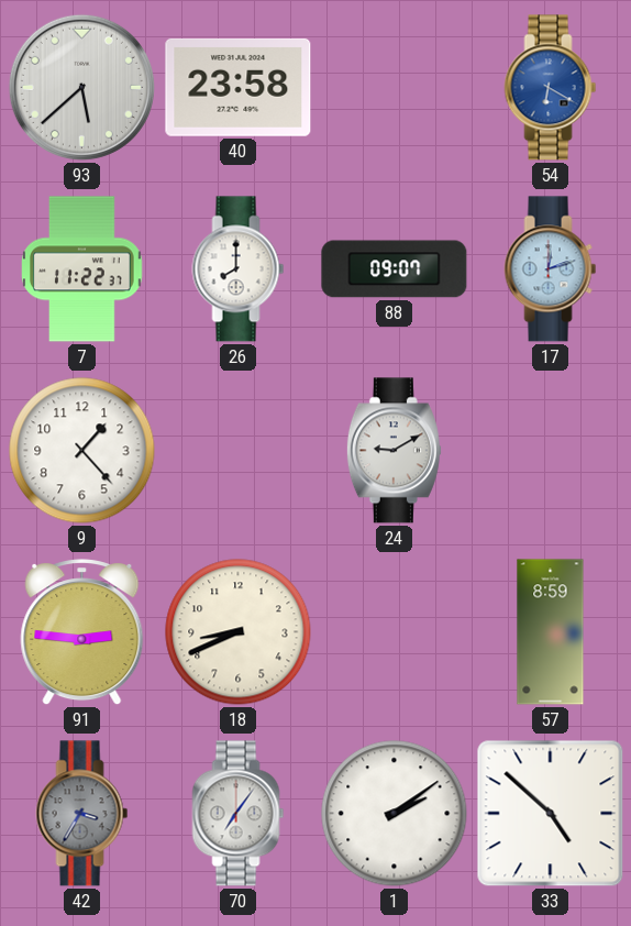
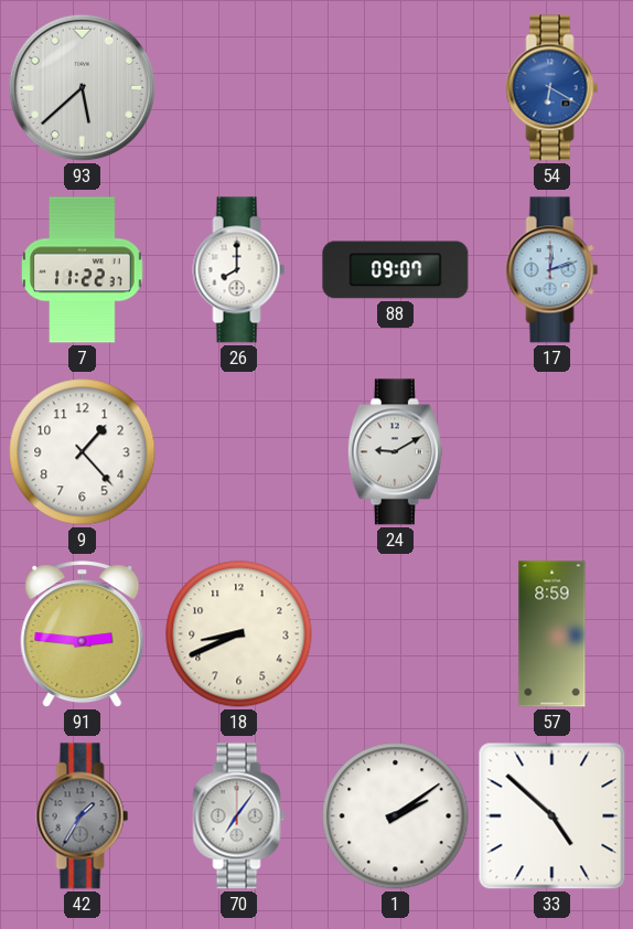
40: 23:58 -> none
42: 3:35 -> 1:35
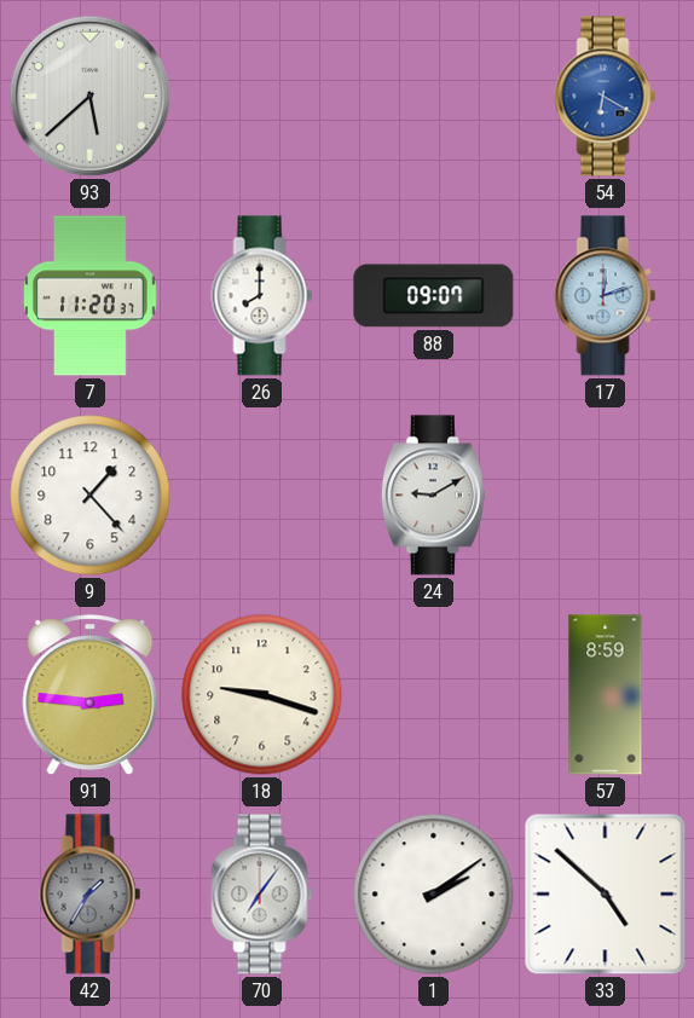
7: 11:22 -> 11:20
18: 8:41 -> 9:18
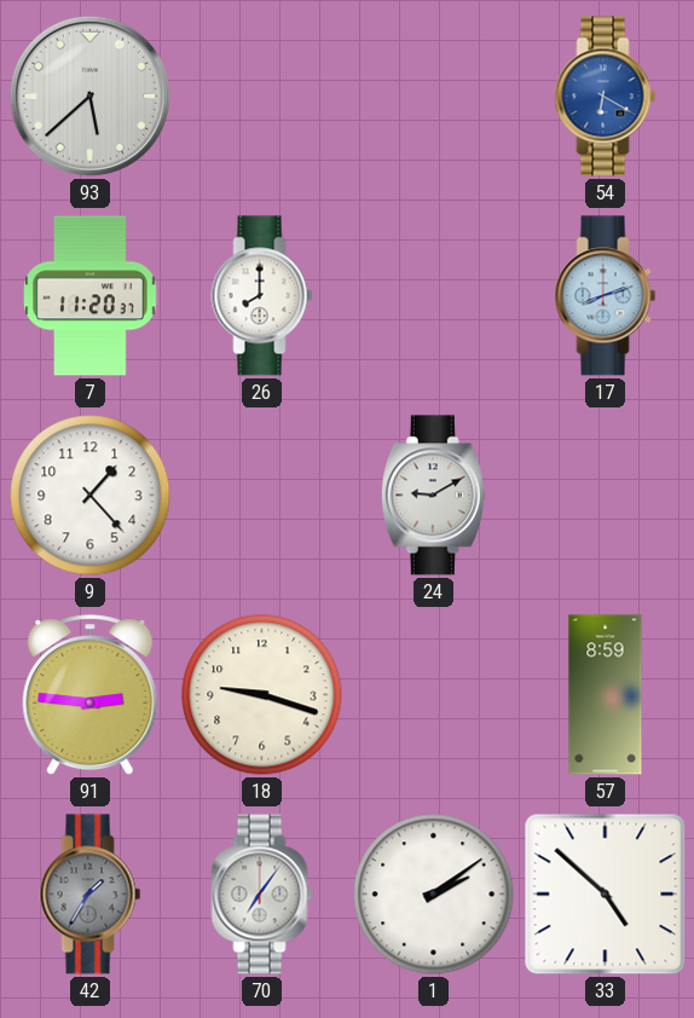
88: 09:07 -> none
17: 12:12 -> 8:12
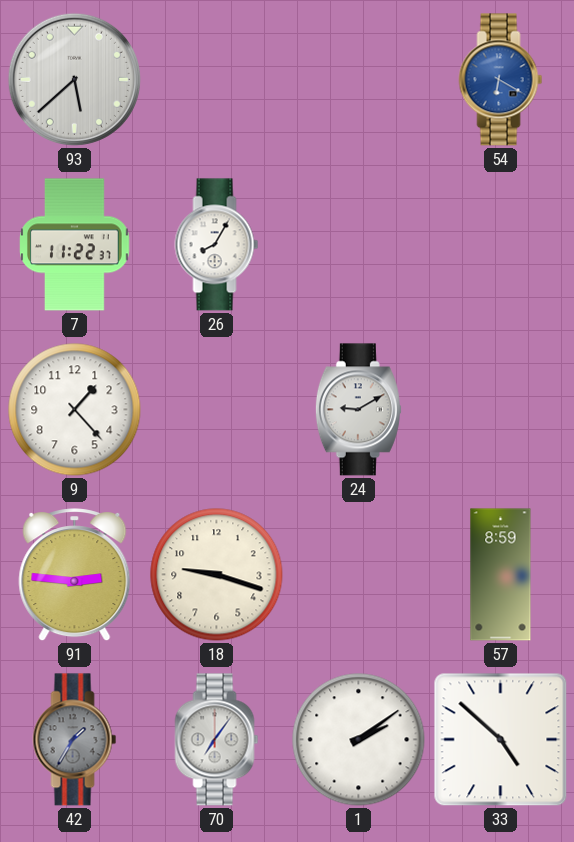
7: 11:20 -> 11:22
26: 8:00 -> 8:05
17: 8:12 -> none
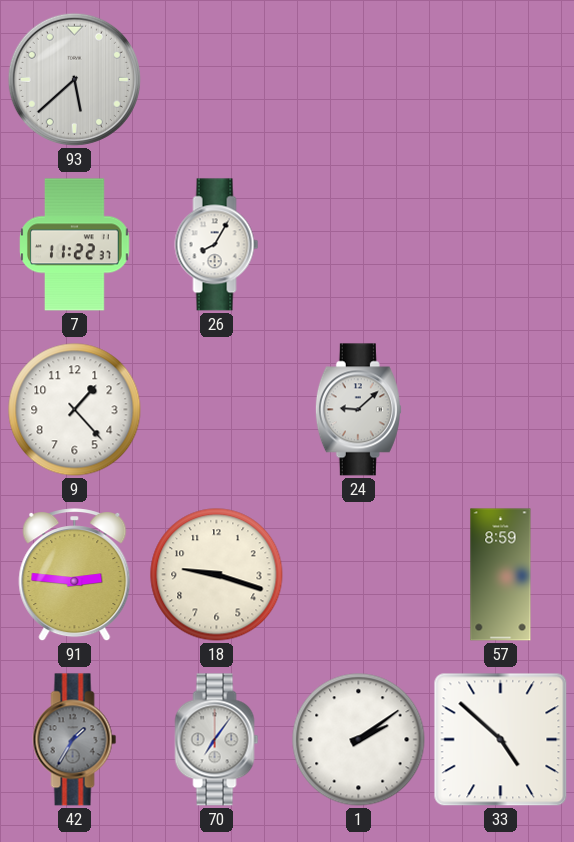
54: 6:20 -> none
24: 9:10 -> 9:08
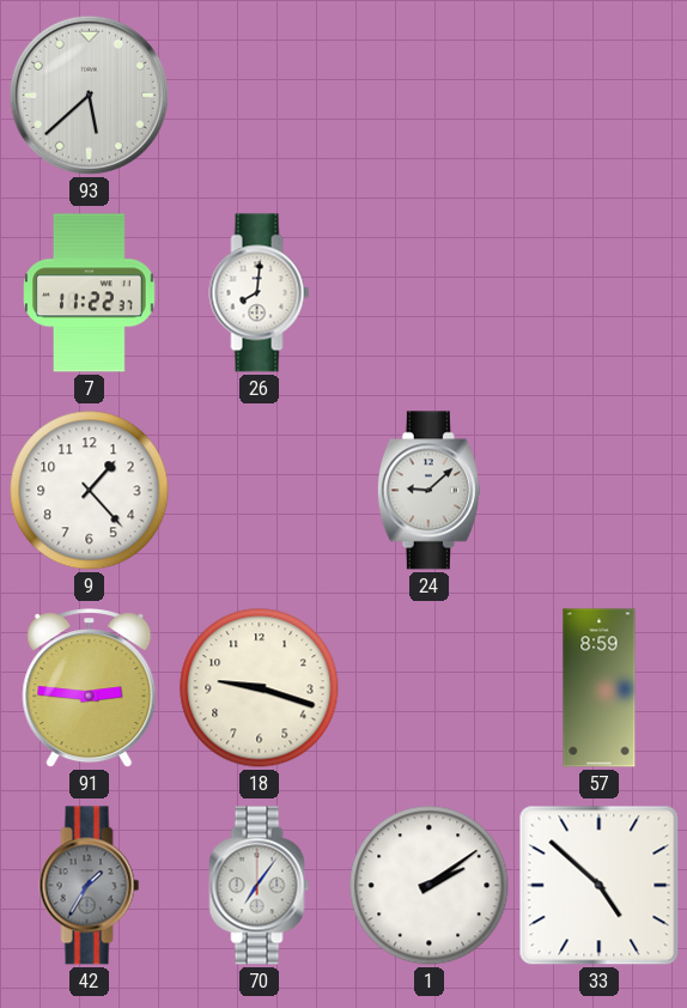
26: 8:05 -> 8:01
